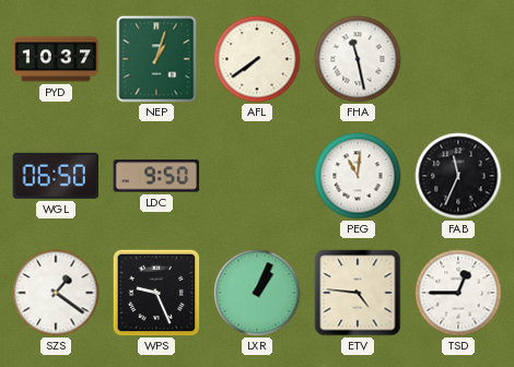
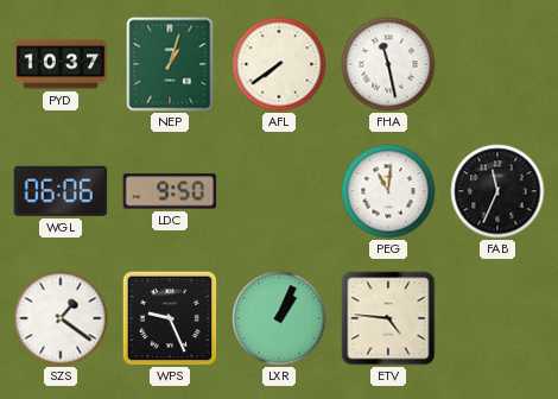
WGL: 06:50 -> 06:06
TSD: 12:45 -> none
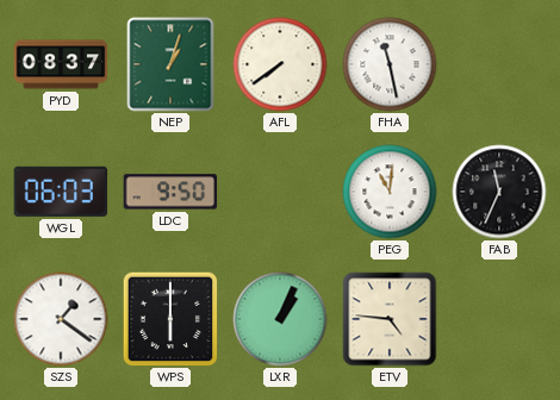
PYD: 10:37 -> 08:37
WGL: 06:06 -> 06:03
WPS: 9:26 -> 6:00
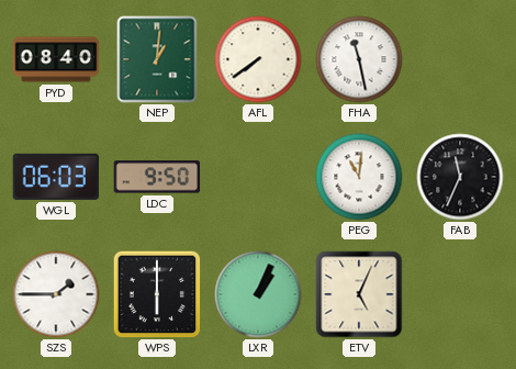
PYD: 08:37 -> 08:40
NEP: 1:03 -> 1:01
SZS: 1:21 -> 1:45
ETV: 4:46 -> 5:04
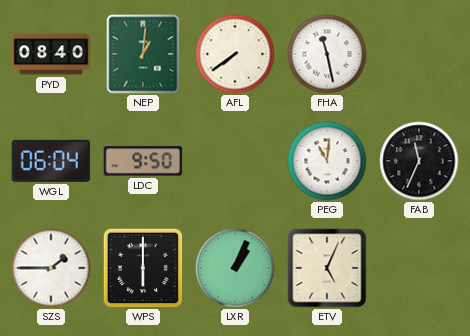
WGL: 06:03 -> 06:04
